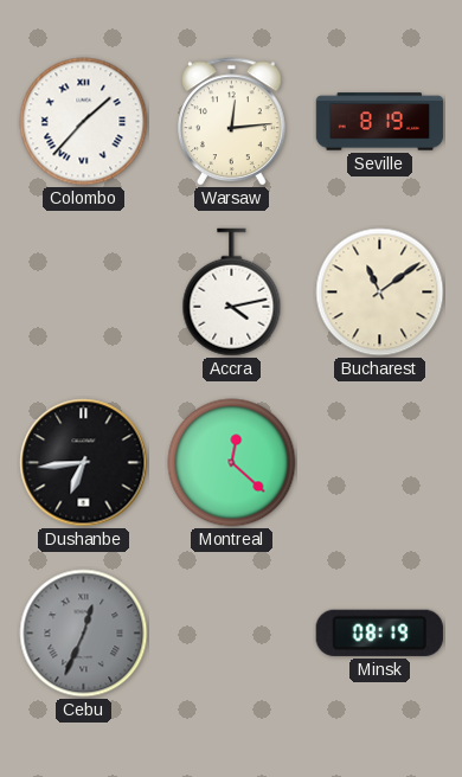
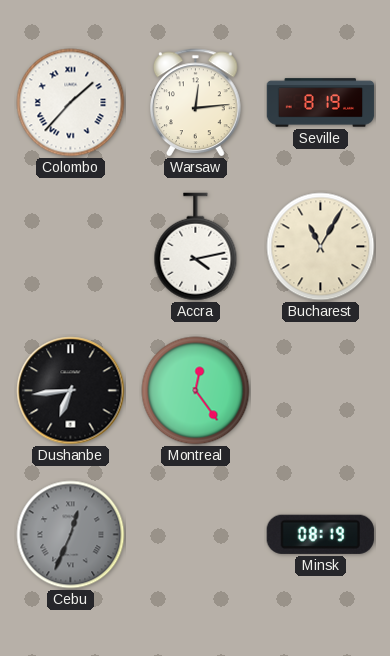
Bucharest: 11:09 -> 11:05
Montreal: 12:22 -> 12:24
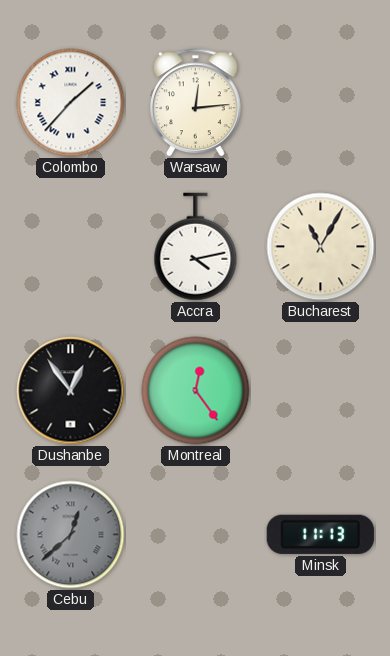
Seville: 8:19 -> none
Dushanbe: 6:44 -> 12:54
Cebu: 12:34 -> 12:38
Minsk: 08:19 -> 11:13
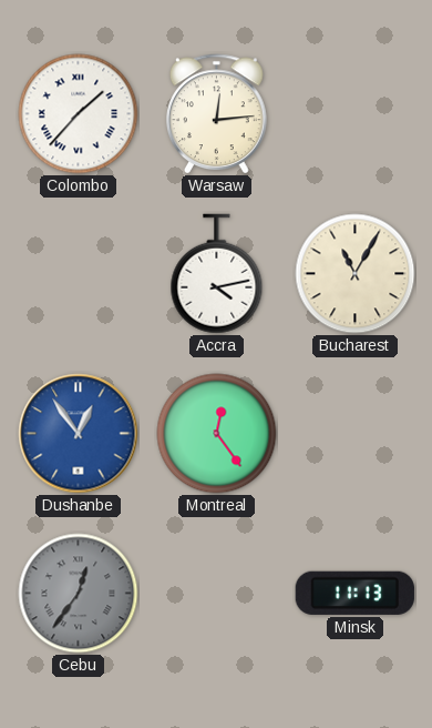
Dushanbe dial: black -> blue
Cebu: 12:38 -> 12:36
